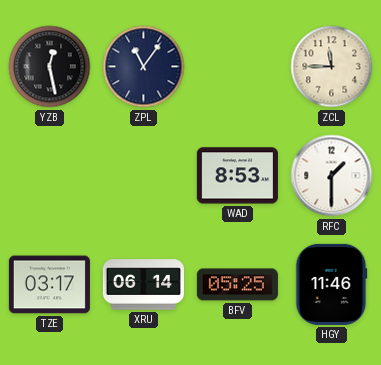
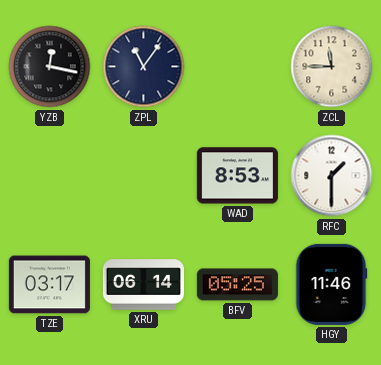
YZB: 12:28 -> 12:17
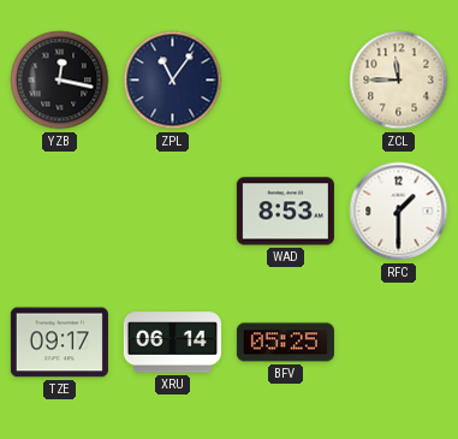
TZE: 03:17 -> 09:17
HGY: 11:46 -> none
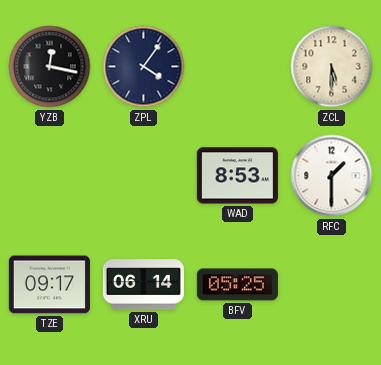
ZPL: 11:06 -> 4:06
ZCL: 11:45 -> 5:30
